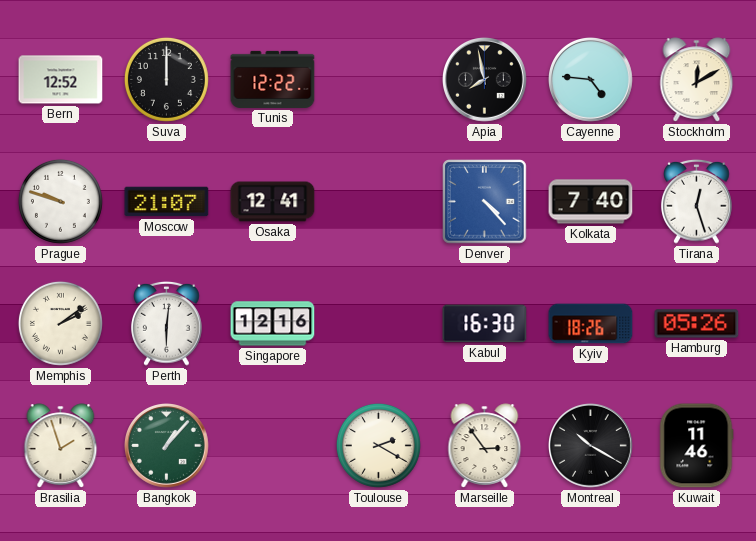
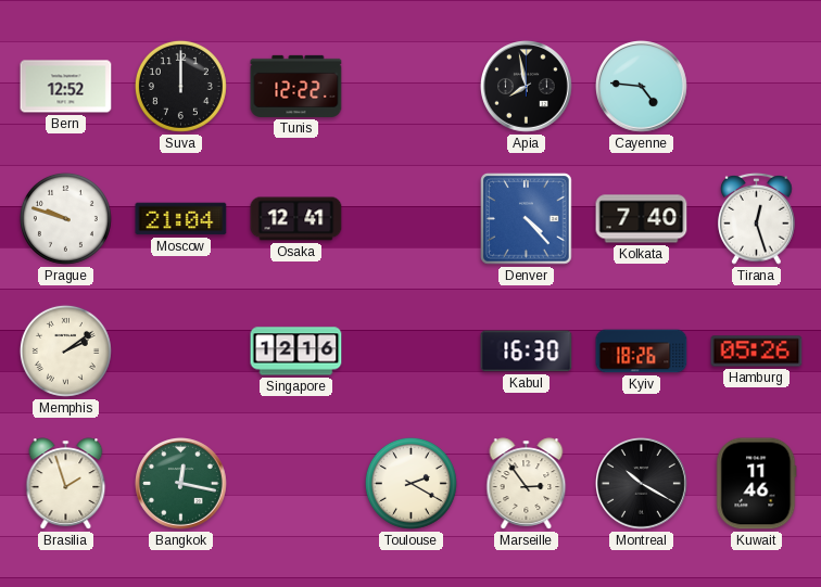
Stockholm: 12:10 -> none
Moscow: 21:07 -> 21:04
Perth: 6:01 -> none
Bangkok: 1:07 -> 12:17
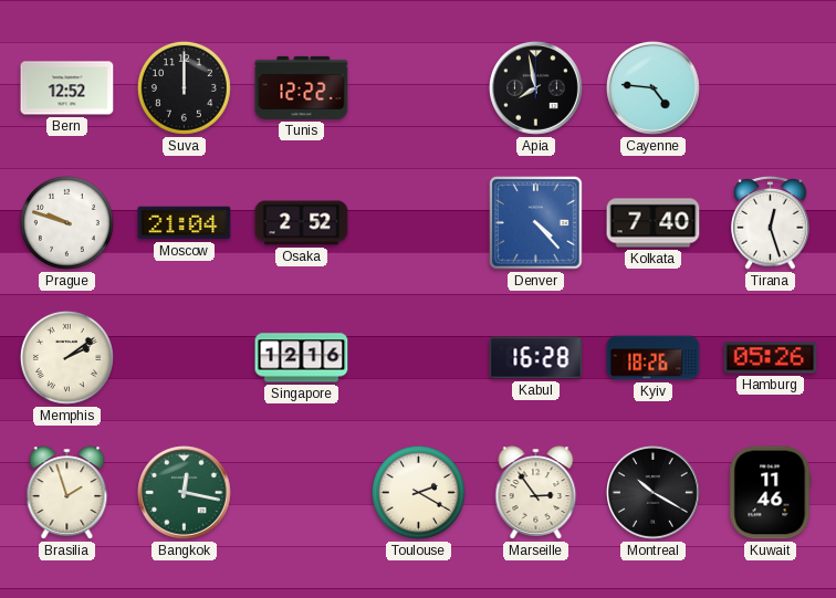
Osaka: 12:41 -> 2:52
Kabul: 16:30 -> 16:28
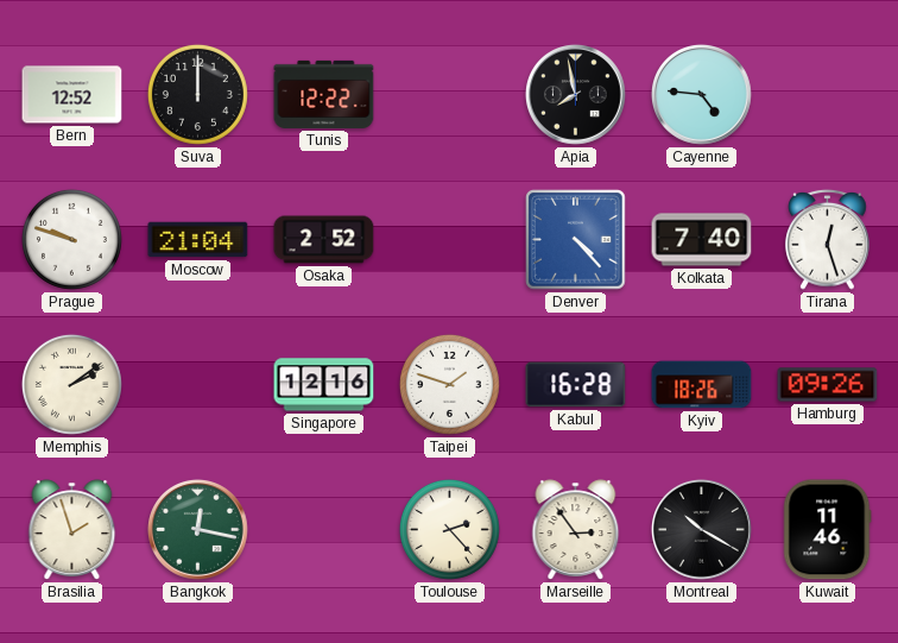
Taipei: none -> 1:48
Hamburg: 05:26 -> 09:26
Toulouse: 2:20 -> 2:23
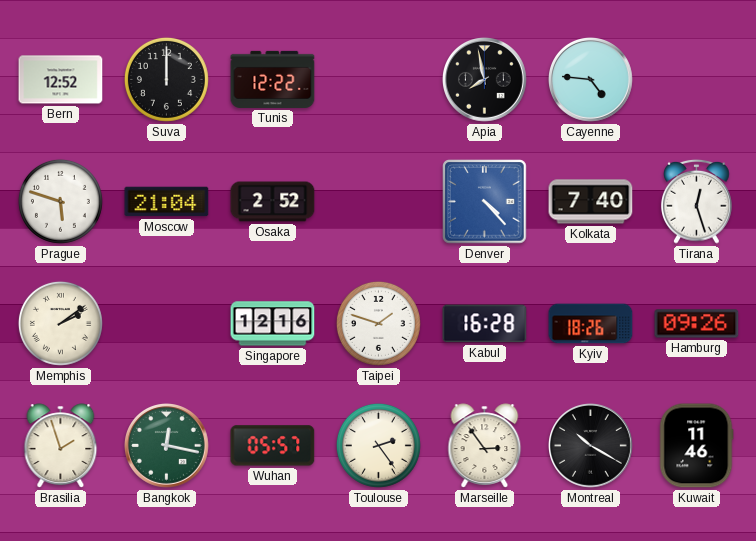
Prague: 9:48 -> 5:48
Wuhan: none -> 05:57
Toulouse: 2:23 -> 2:24
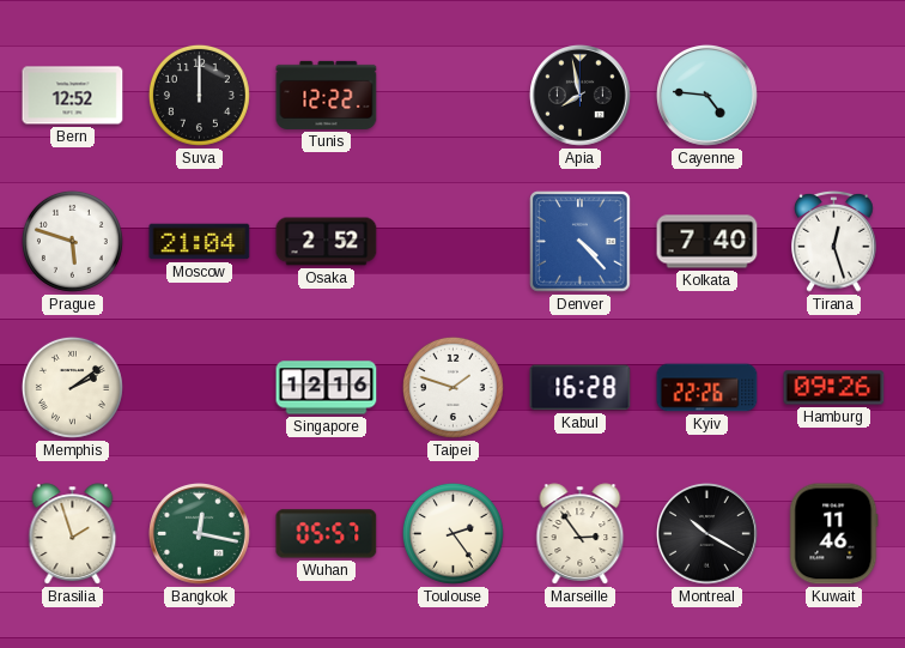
Kyiv: 18:26 -> 22:26
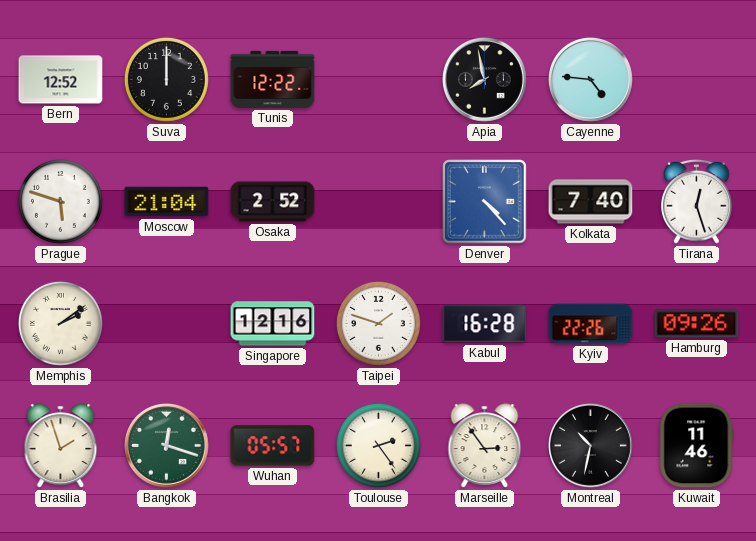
Bangkok: 12:17 -> 12:18
Montreal: 10:20 -> 10:32
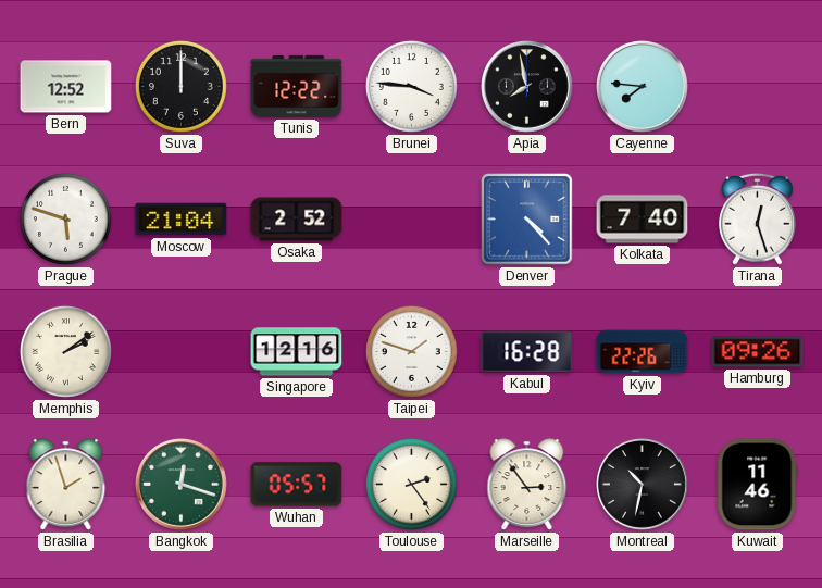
Brunei: none -> 3:46
Cayenne: 4:46 -> 7:46
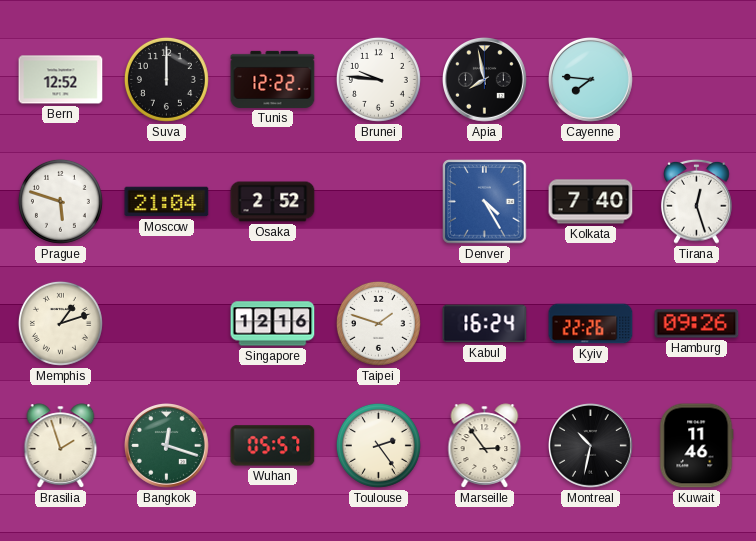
Brunei: 3:46 -> 9:46
Denver: 4:23 -> 4:25
Memphis: 2:09 -> 1:12
Kabul: 16:28 -> 16:24
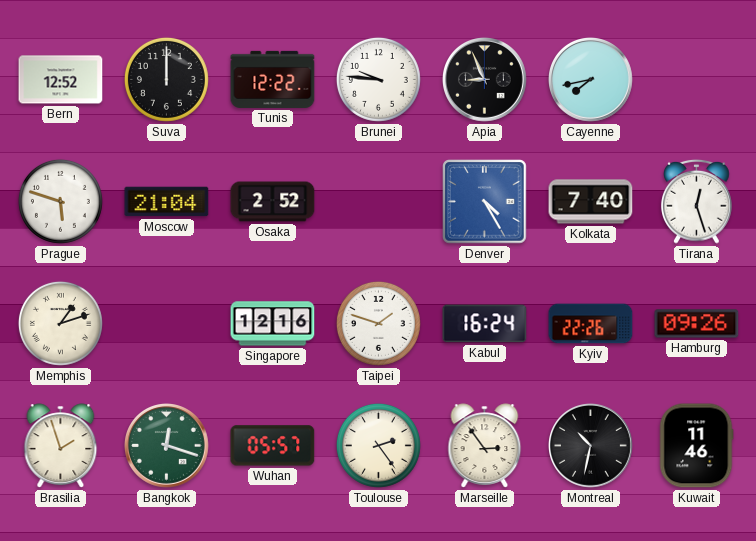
Apia: 7:58 -> 8:56
Cayenne: 7:46 -> 7:43
